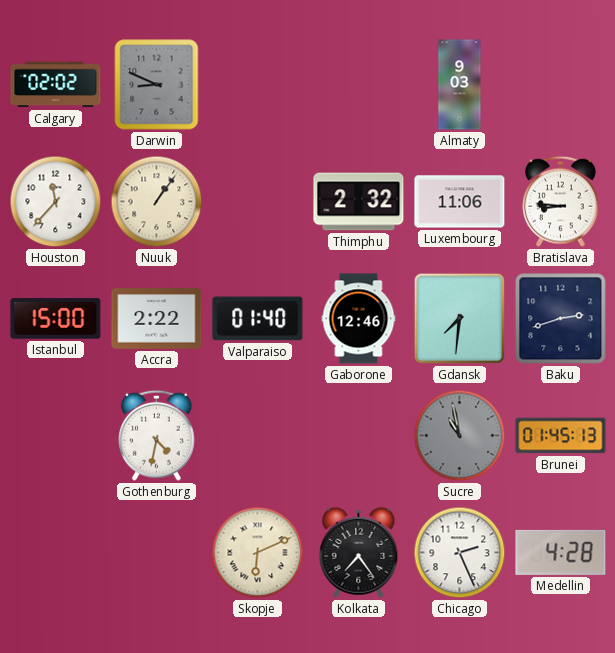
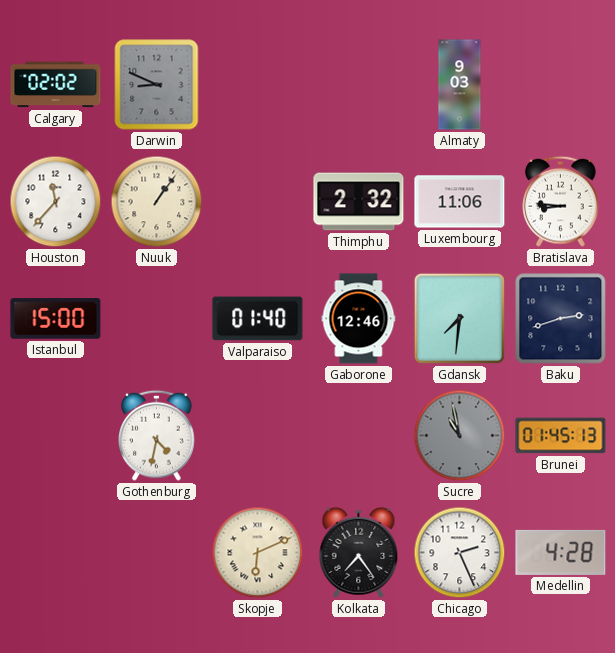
Accra: 2:22 -> none
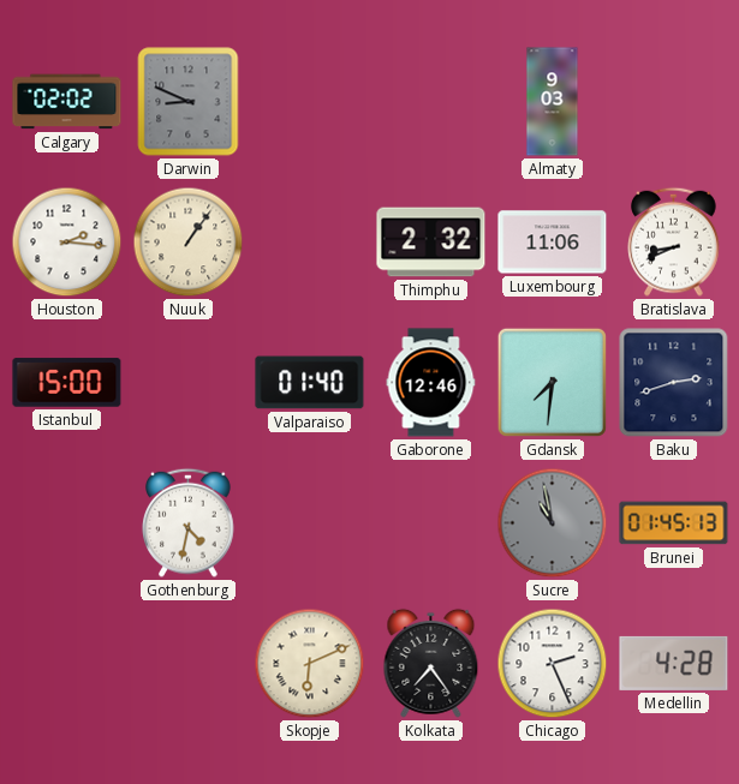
Houston: 11:37 -> 2:16
Bratislava: 8:46 -> 8:41
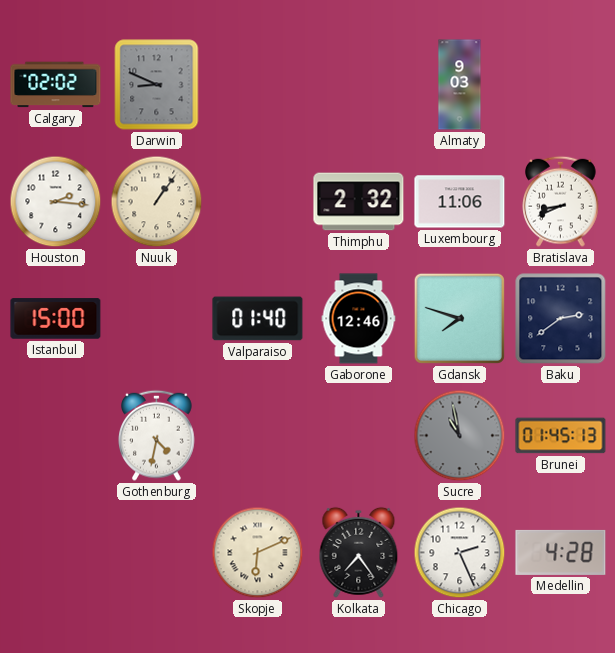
Gdansk: 7:31 -> 7:48
Baku: 2:42 -> 2:39
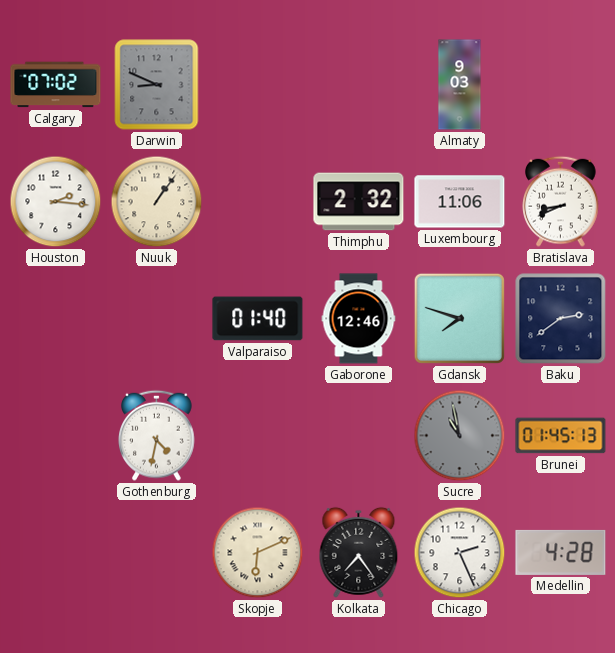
Calgary: 02:02 -> 07:02
Istanbul: 15:00 -> none
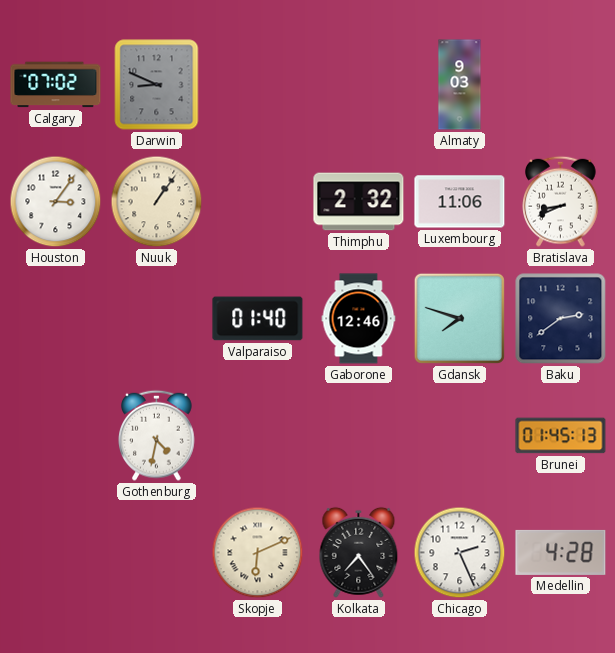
Houston: 2:16 -> 3:06
Sucre: 10:58 -> none
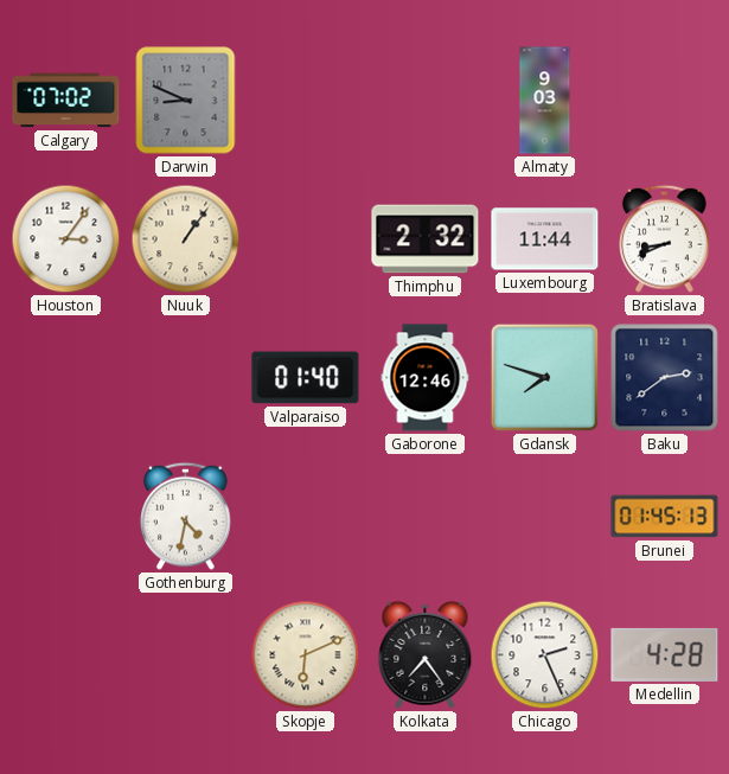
Luxembourg: 11:06 -> 11:44
